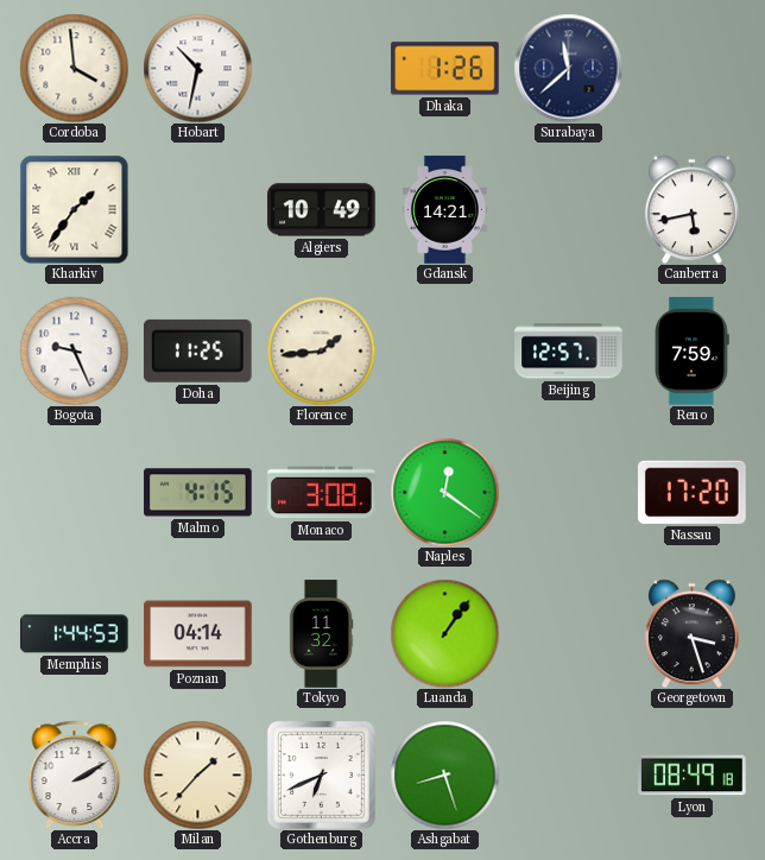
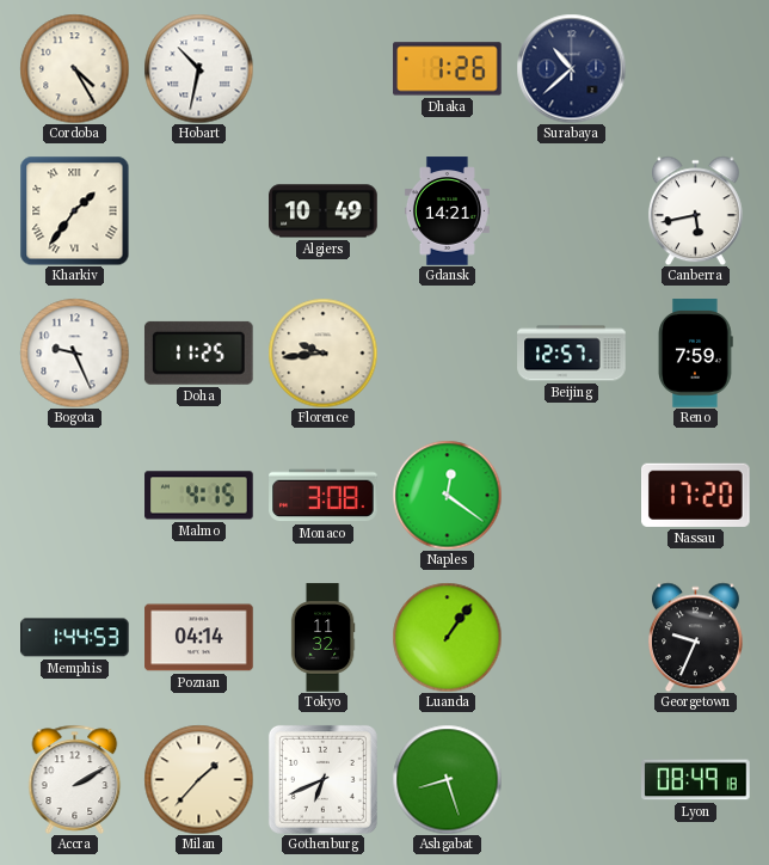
Cordoba: 3:59 -> 4:25
Surabaya: 11:38 -> 10:38
Florence: 1:44 -> 9:44
Georgetown: 3:27 -> 9:34
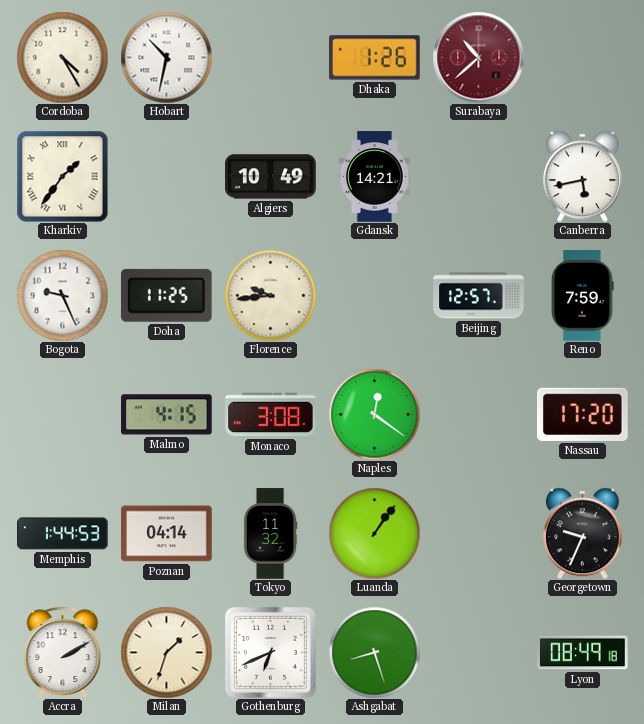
Surabaya dial: navy -> burgundy
Milan: 1:37 -> 1:33
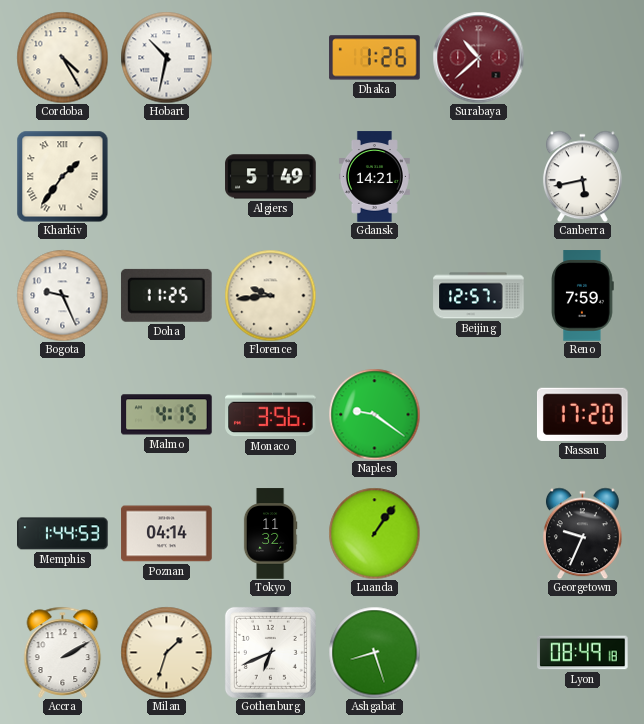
Algiers: 10:49 -> 5:49
Monaco: 3:08 -> 3:56
Naples: 12:21 -> 9:21
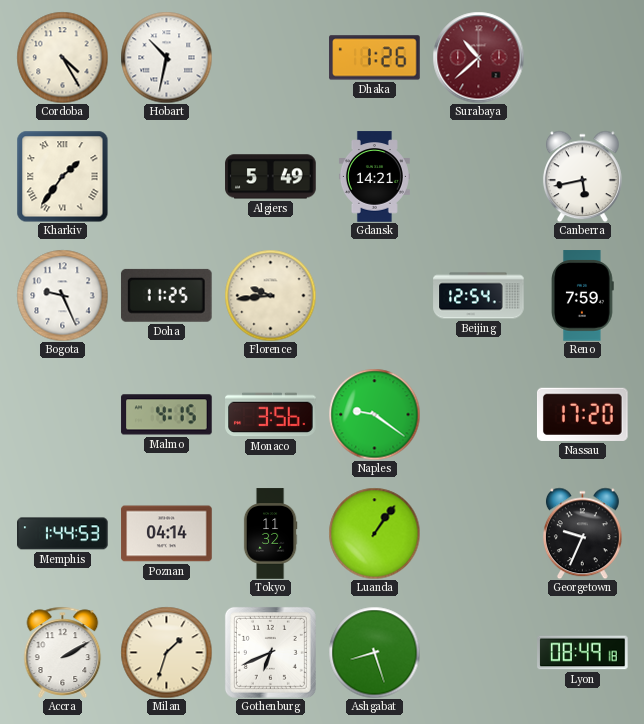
Beijing: 12:57 -> 12:54
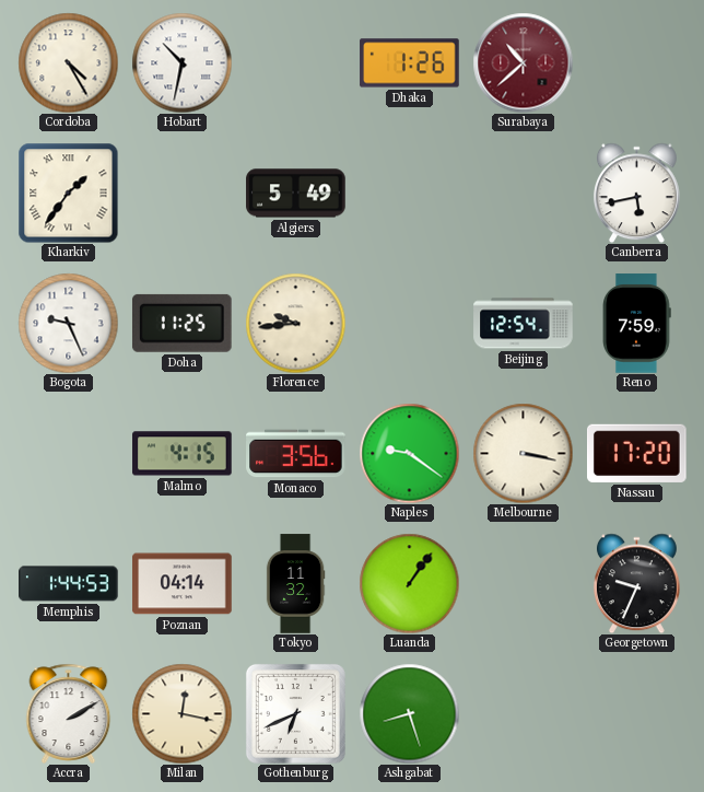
Gdansk: 14:21 -> none
Melbourne: none -> 3:17
Milan: 1:33 -> 12:17
Lyon: 08:49 -> none
